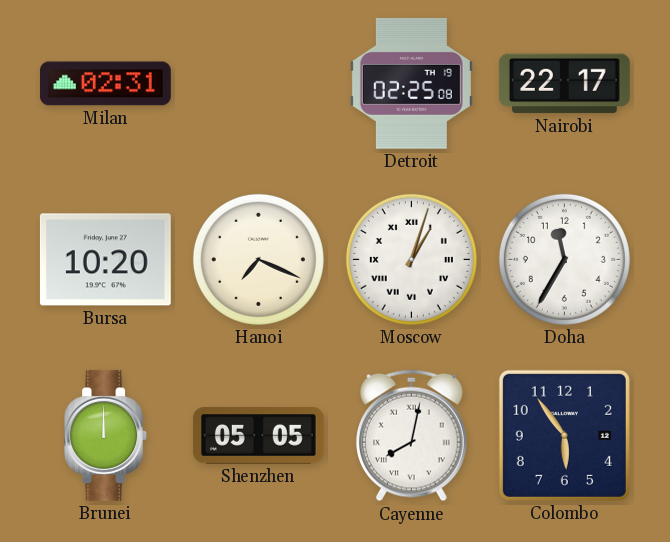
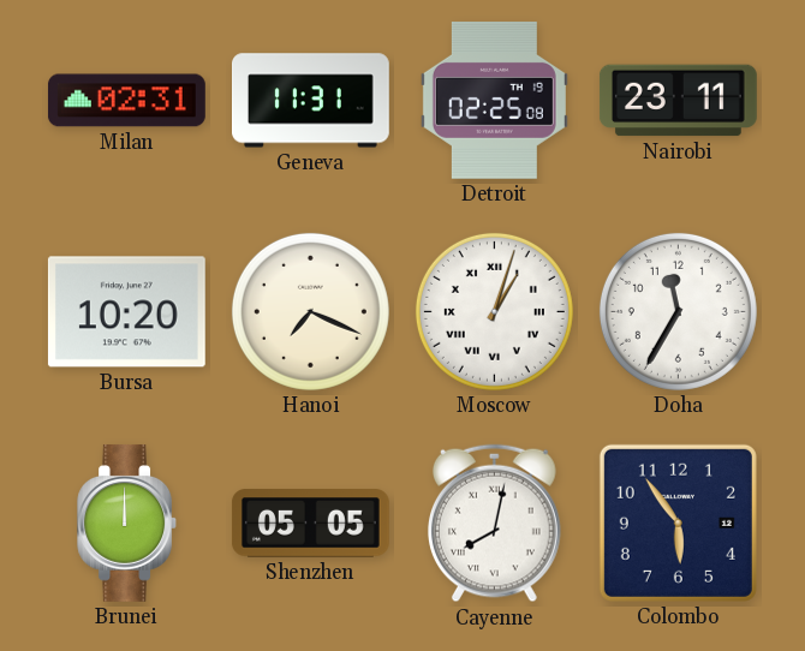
Geneva: none -> 11:31
Nairobi: 22:17 -> 23:11
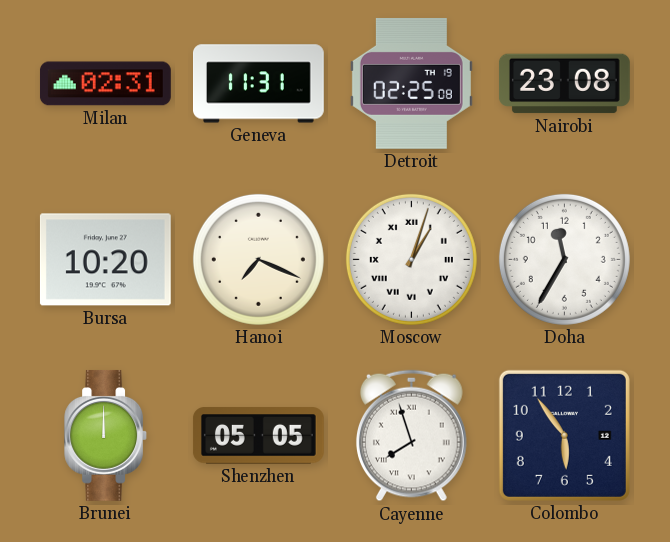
Nairobi: 23:11 -> 23:08
Cayenne: 8:02 -> 7:57
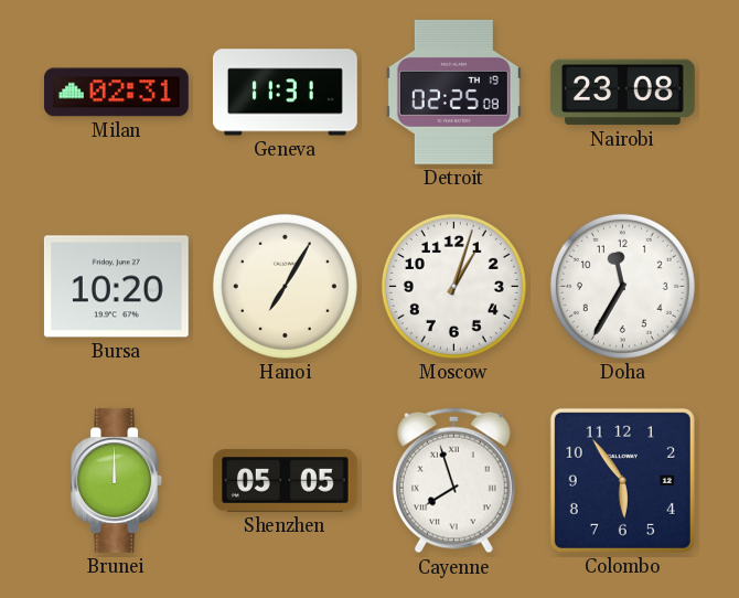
Hanoi: 7:19 -> 7:05
Moscow numerals: Roman -> Arabic
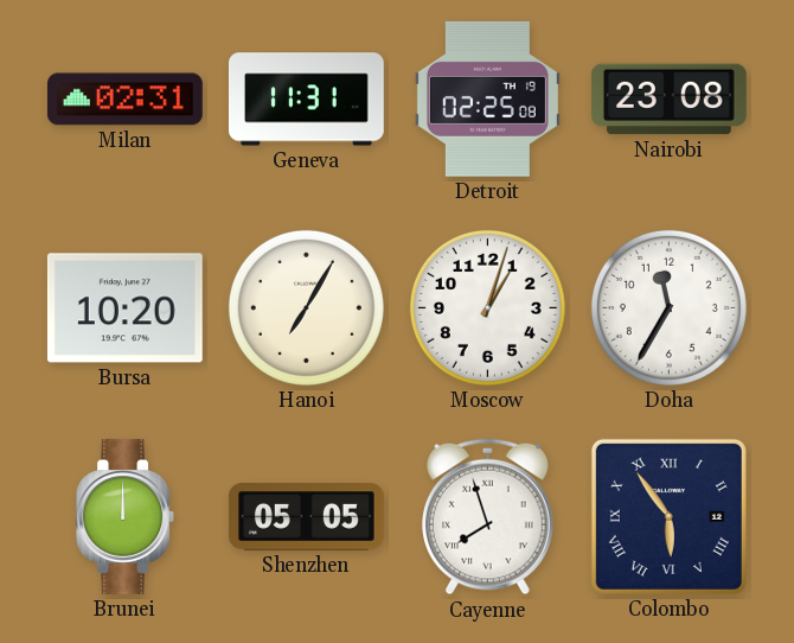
Colombo numerals: Arabic -> Roman
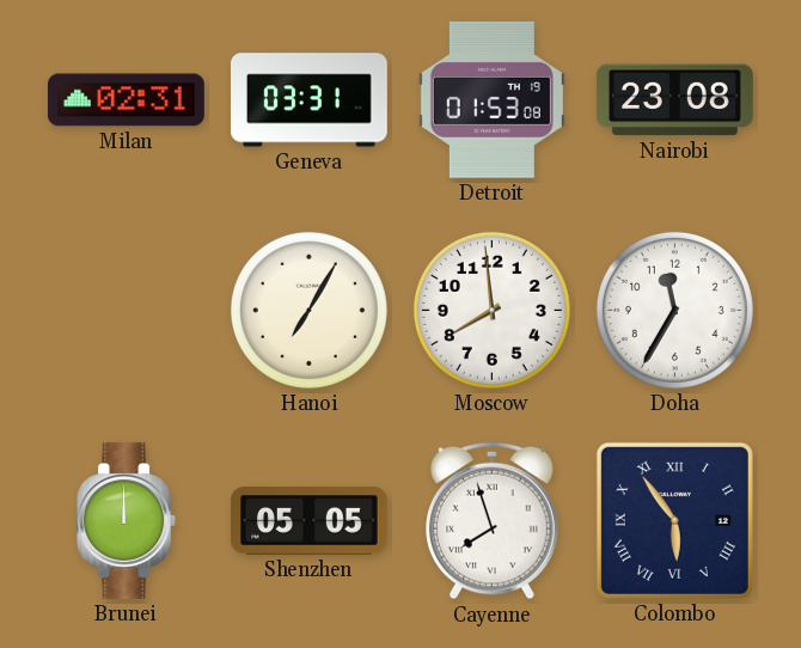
Geneva: 11:31 -> 03:31
Detroit: 02:25 -> 01:53
Bursa: 10:20 -> none
Moscow: 1:03 -> 7:59
